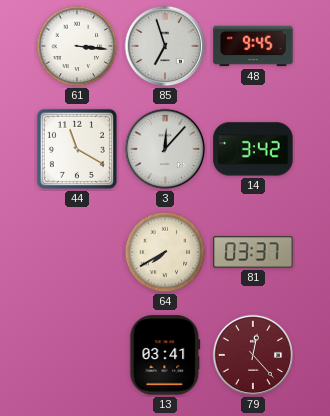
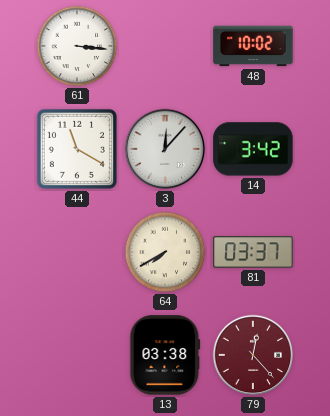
85: 6:57 -> none
48: 9:45 -> 10:02
13: 03:41 -> 03:38
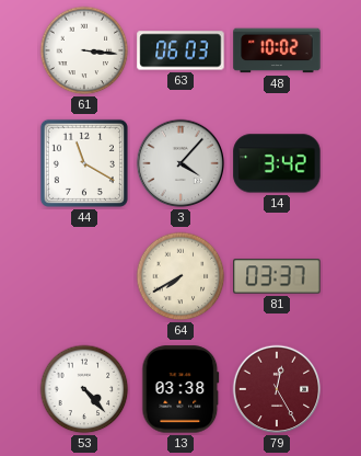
63: none -> 06:03
3: 12:07 -> 4:07
53: none -> 4:23
79: 12:23 -> 12:25
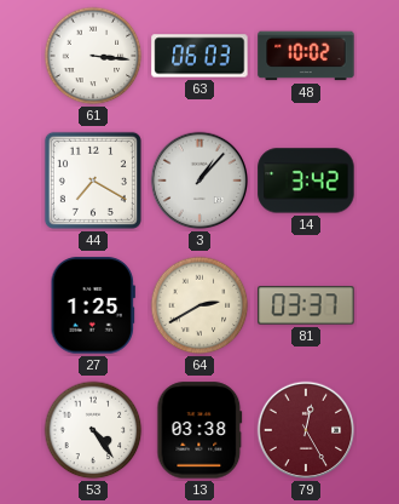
44: 11:20 -> 7:20
3: 4:07 -> 1:07
27: none -> 1:25
64: 7:40 -> 2:40
53: 4:23 -> 4:24
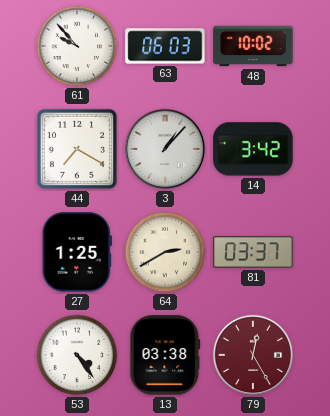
61: 3:16 -> 9:53
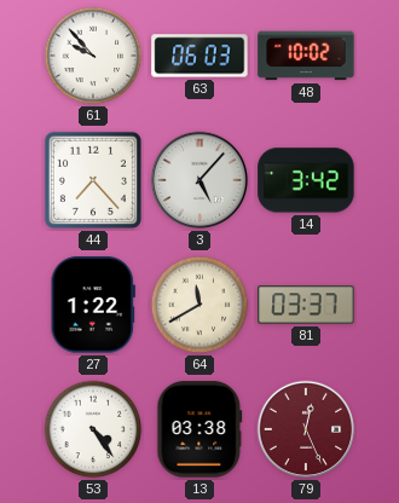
44: 7:20 -> 7:23
3: 1:07 -> 5:07
27: 1:25 -> 1:22
64: 2:40 -> 11:40
79: 12:25 -> 12:26
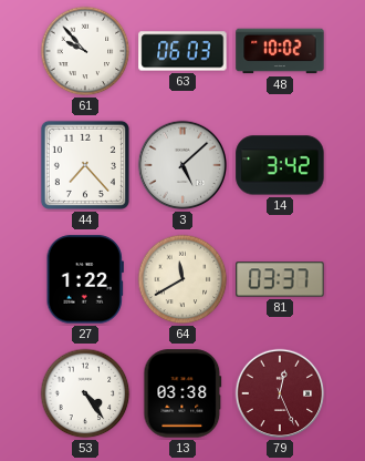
3: 5:07 -> 5:08
